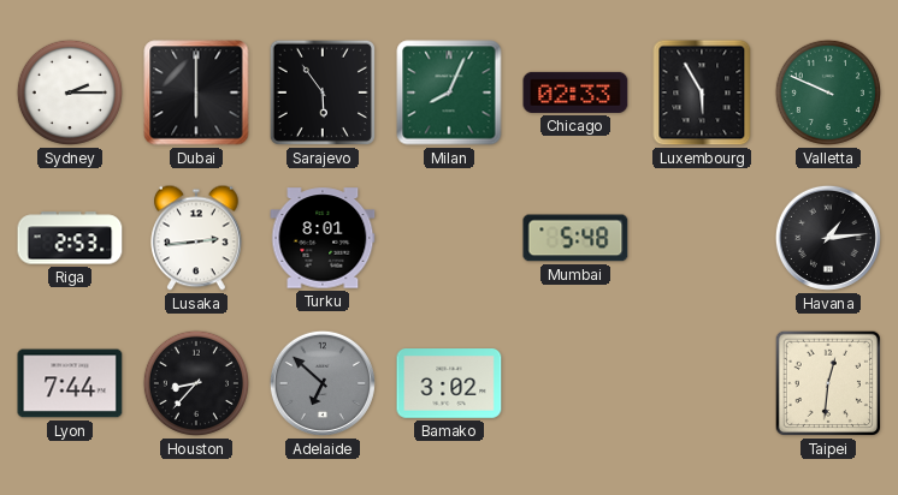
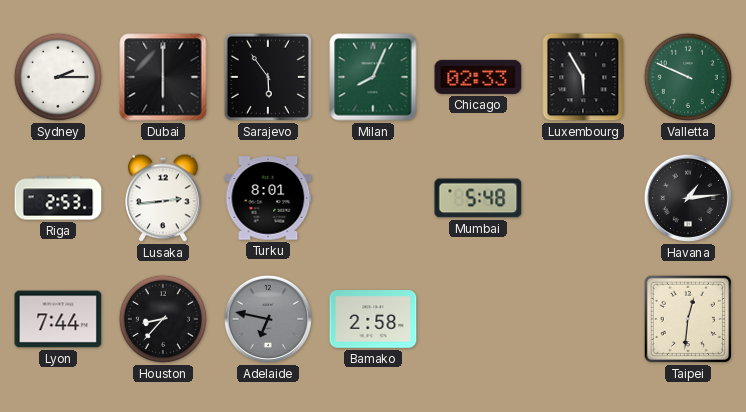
Adelaide: 6:52 -> 6:47
Bamako: 3:02 -> 2:58
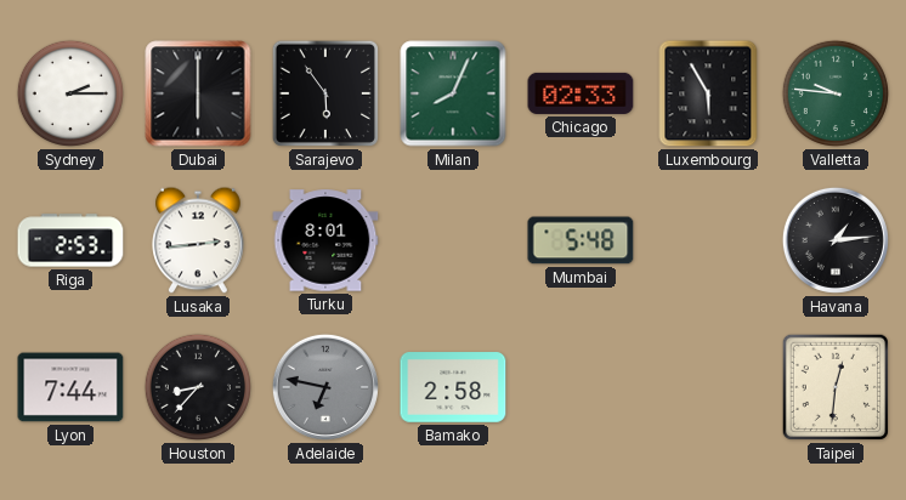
Valletta: 9:49 -> 9:46
